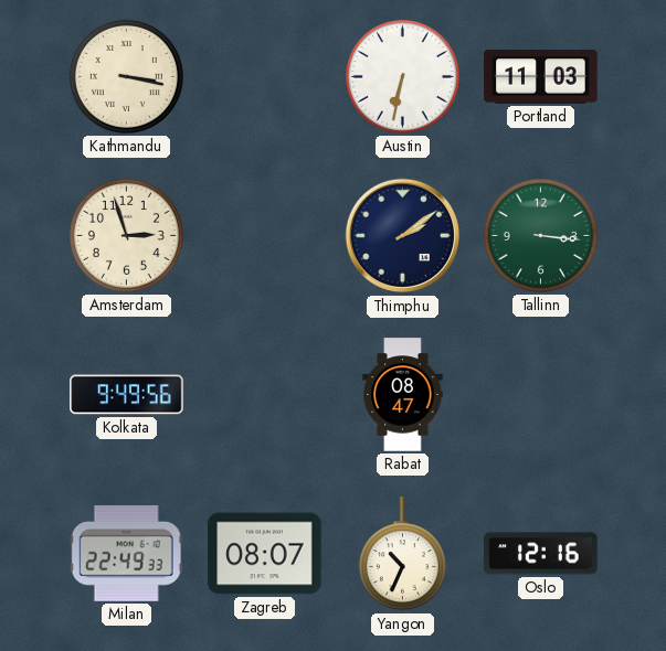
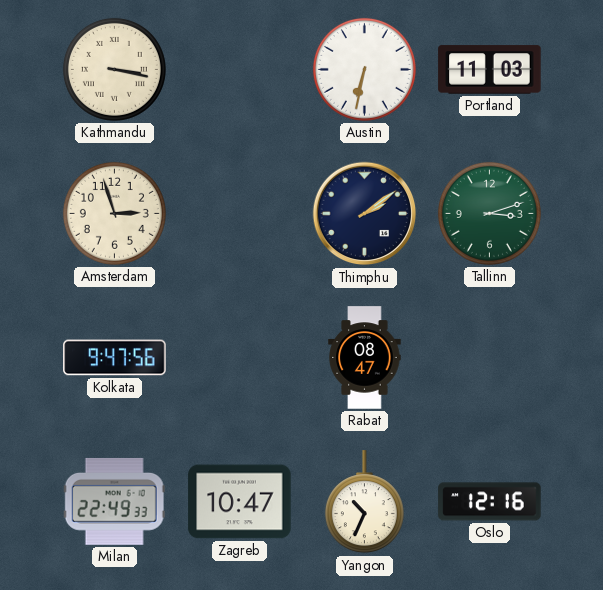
Tallinn: 3:16 -> 3:12
Kolkata: 9:49 -> 9:47
Zagreb: 08:07 -> 10:47
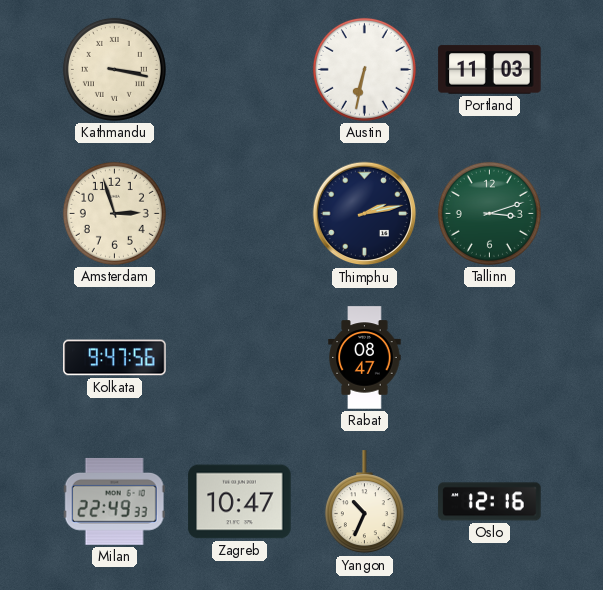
Thimphu: 2:09 -> 2:13
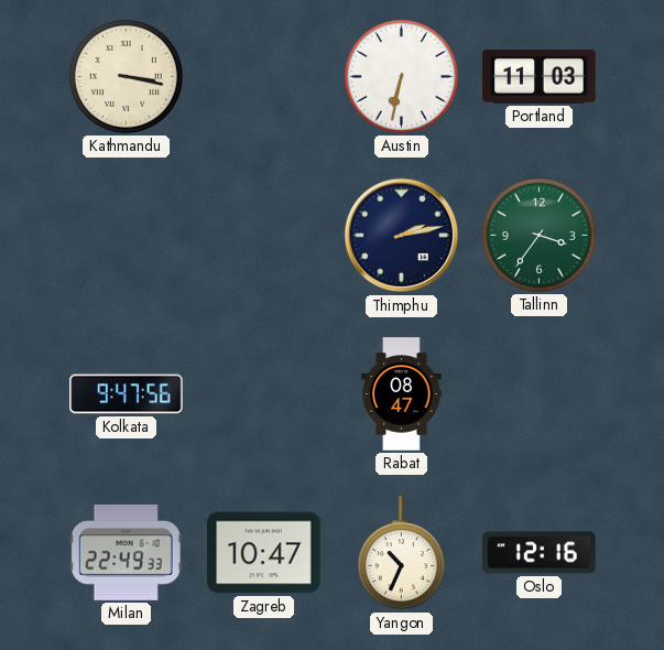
Amsterdam: 2:57 -> none
Tallinn: 3:12 -> 3:36
